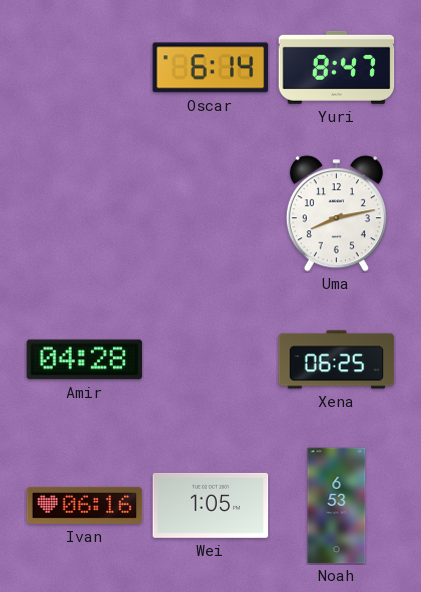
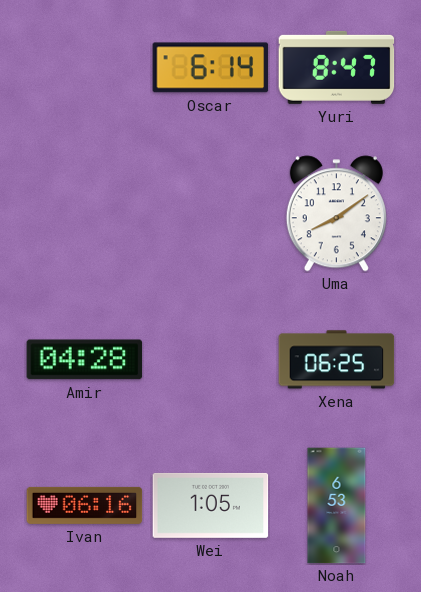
Uma: 8:13 -> 8:09
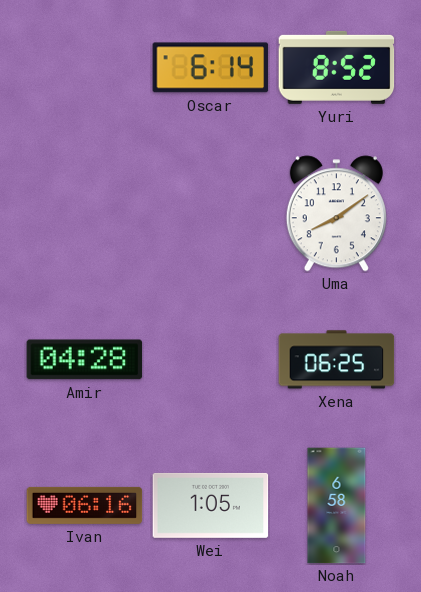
Yuri: 8:47 -> 8:52
Noah: 6:53 -> 6:58
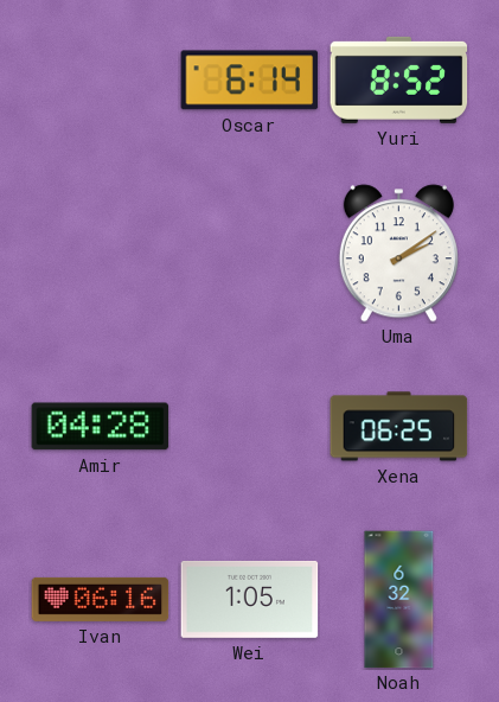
Uma: 8:09 -> 2:09
Noah: 6:58 -> 6:32
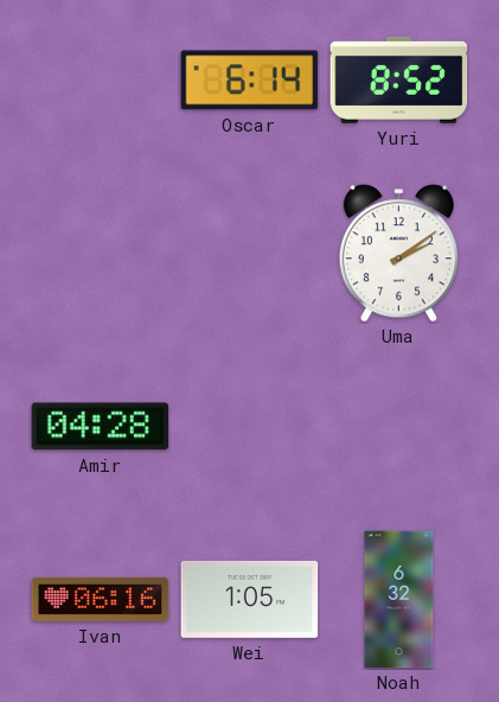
Xena: 06:25 -> none
